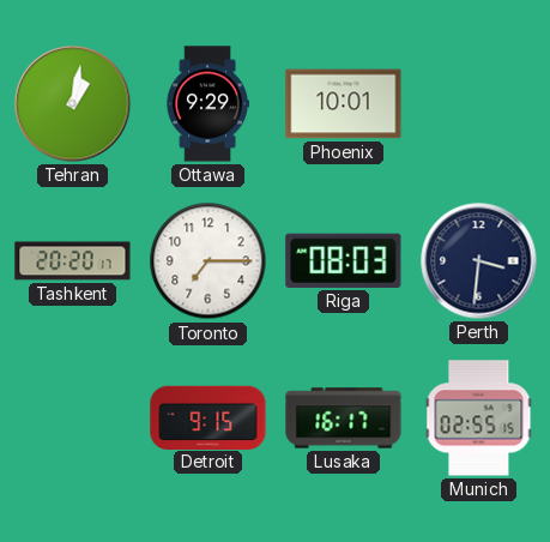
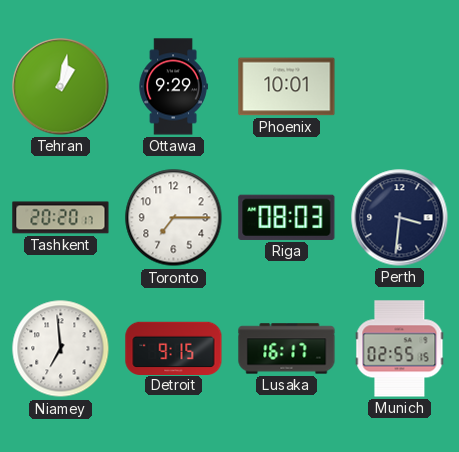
Niamey: none -> 6:59
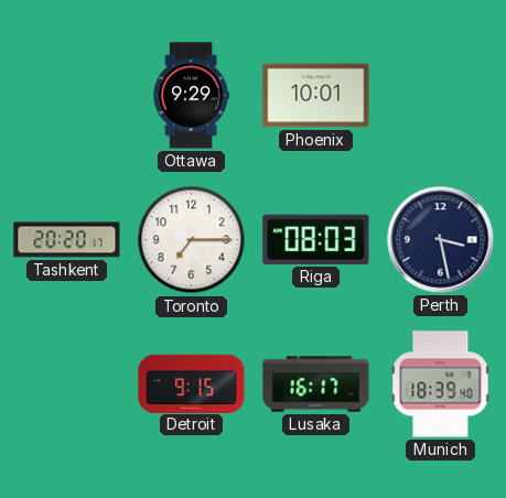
Tehran: 1:02 -> none
Perth: 3:31 -> 3:28
Niamey: 6:59 -> none
Munich: 02:55 -> 18:39
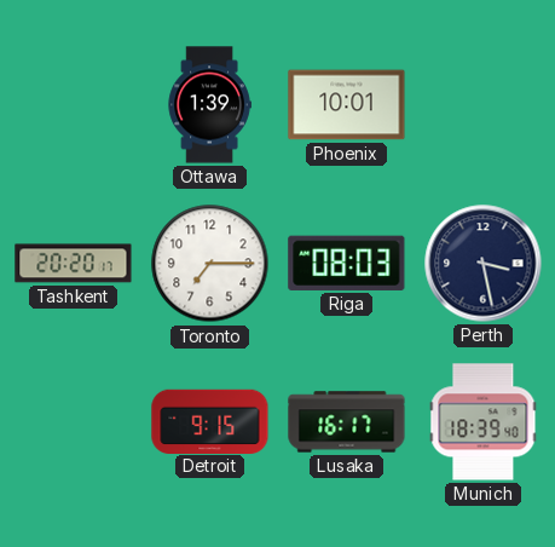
Ottawa: 9:29 -> 1:39
